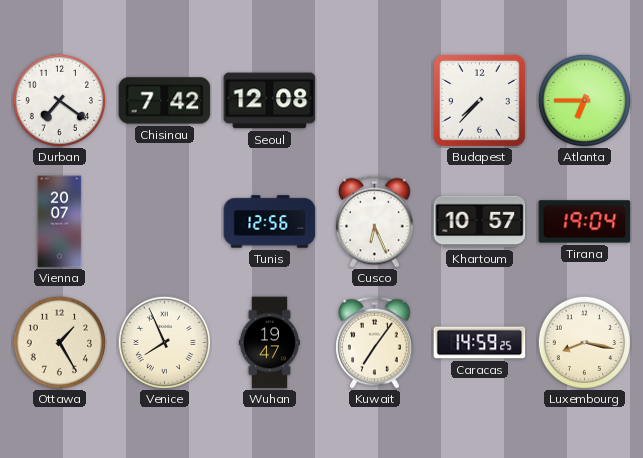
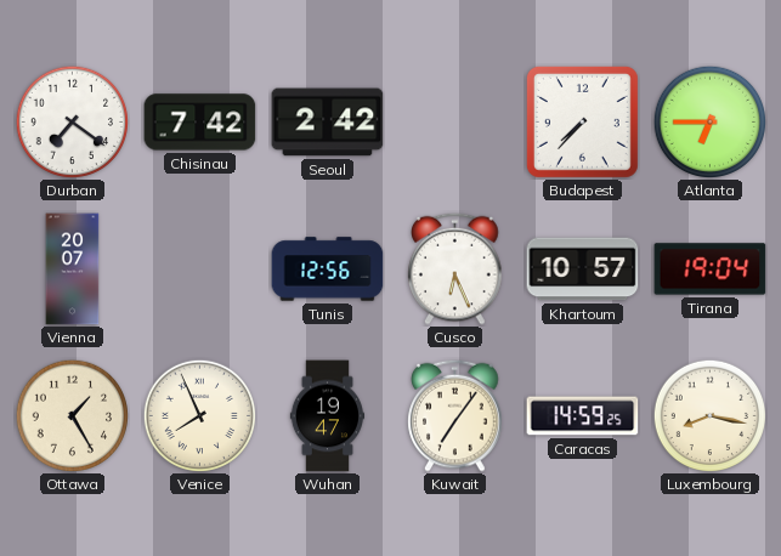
Seoul: 12:08 -> 2:42
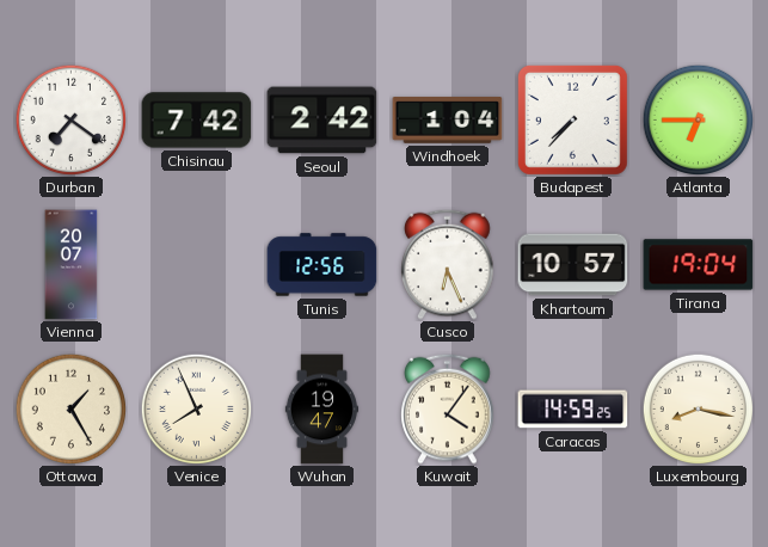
Windhoek: none -> 1:04
Kuwait: 7:06 -> 4:06
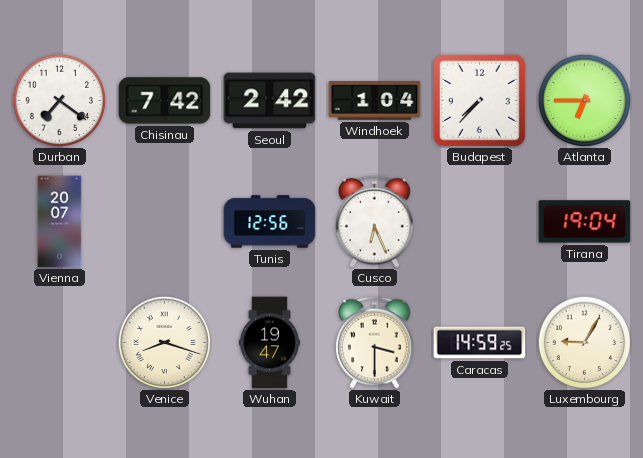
Khartoum: 10:57 -> none
Ottawa: 1:25 -> none
Venice: 7:56 -> 8:18
Kuwait: 4:06 -> 3:30
Luxembourg: 8:17 -> 9:05
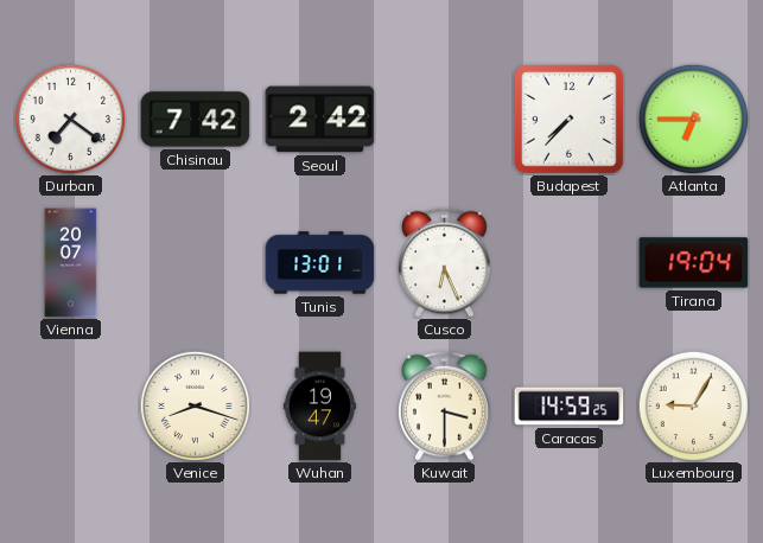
Windhoek: 1:04 -> none
Tunis: 12:56 -> 13:01
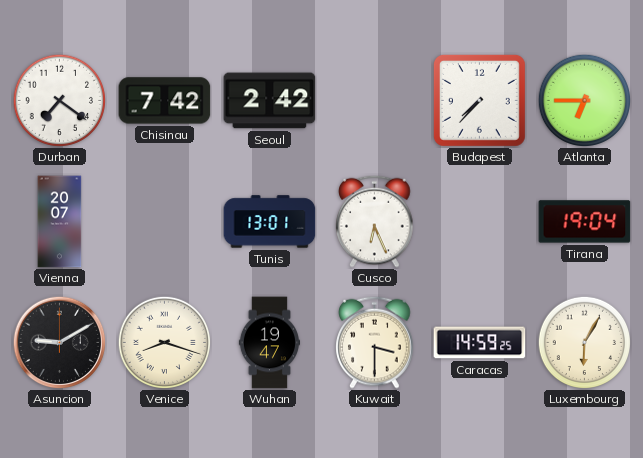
Asuncion: none -> 9:10
Luxembourg: 9:05 -> 6:05
